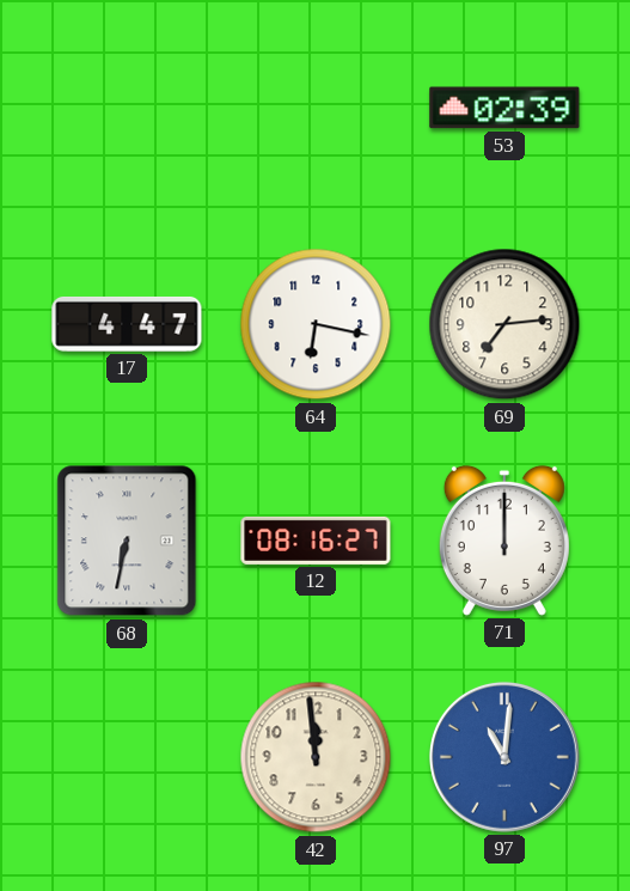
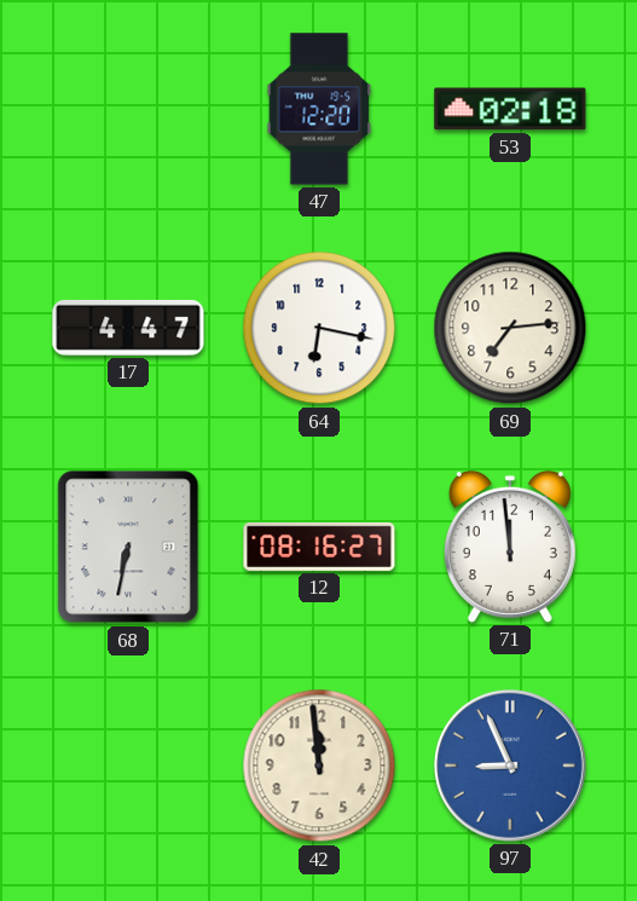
47: none -> 12:20
53: 02:39 -> 02:18
71: 12:00 -> 11:59
97: 11:01 -> 8:56
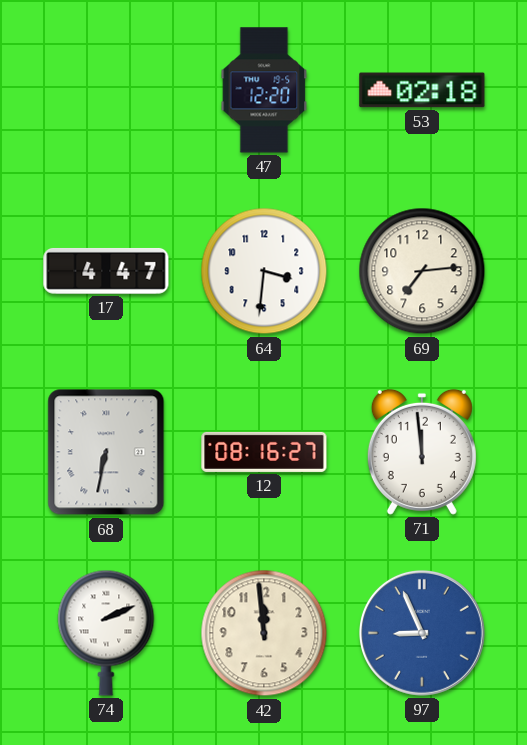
64: 6:17 -> 3:31
74: none -> 2:11
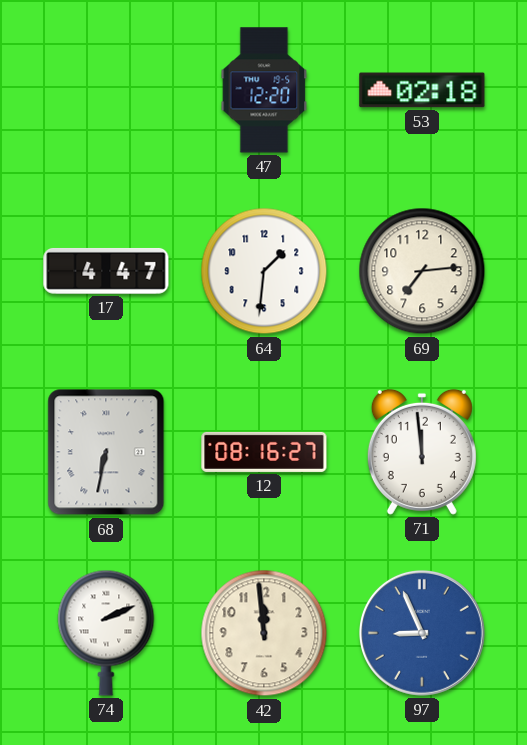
64: 3:31 -> 1:31
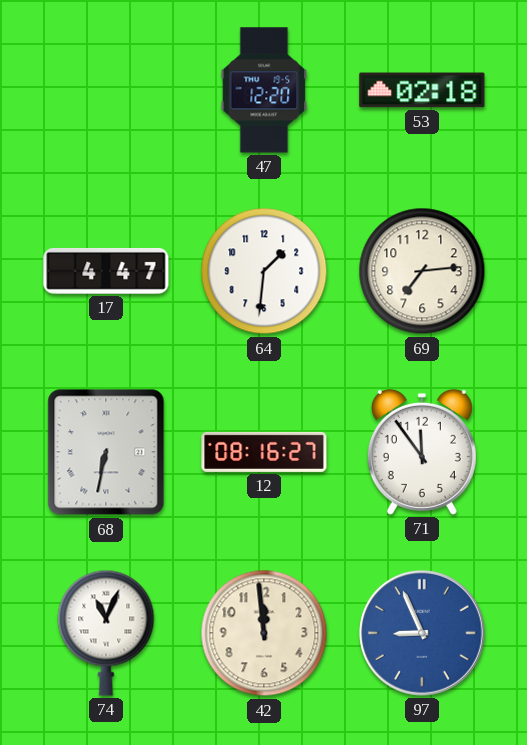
71: 11:59 -> 11:54
74: 2:11 -> 11:04
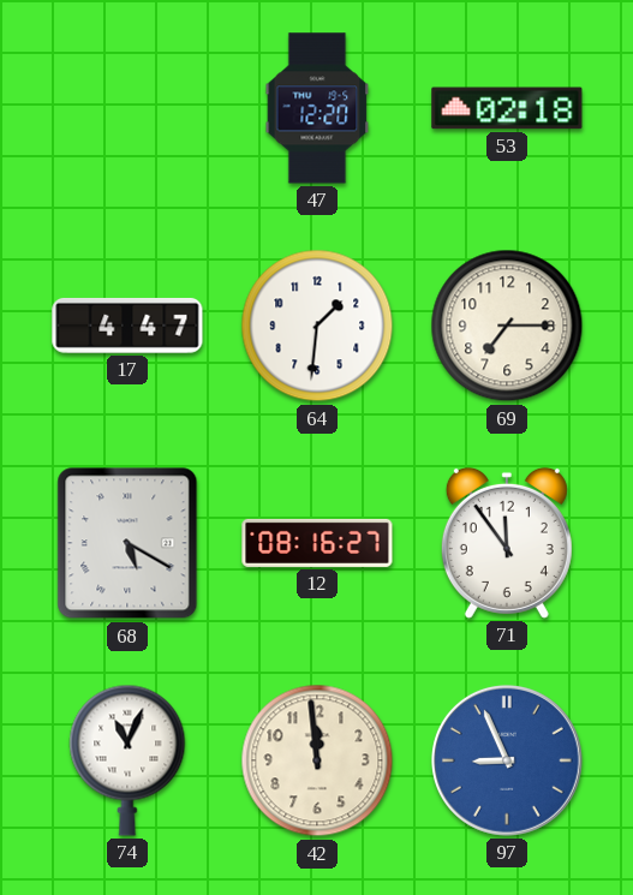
69: 7:14 -> 7:15
68: 6:32 -> 5:20
